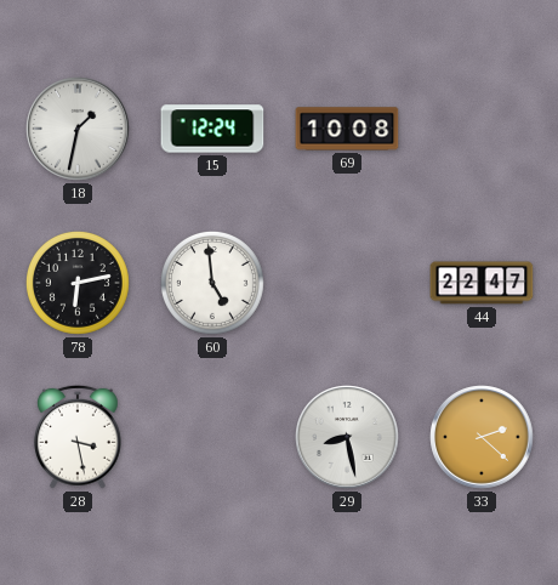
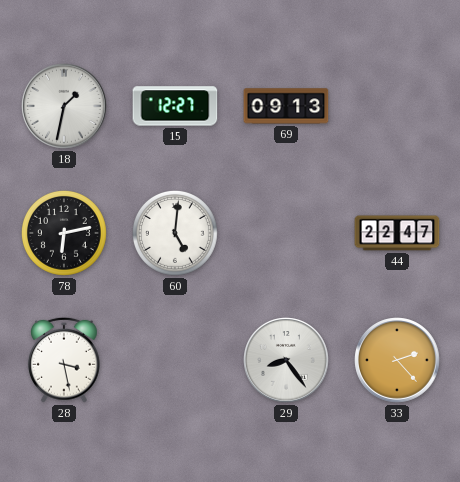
15: 12:24 -> 12:27
69: 10:08 -> 09:13
60: 4:59 -> 5:01
29: 8:28 -> 8:24
33: 2:22 -> 2:23
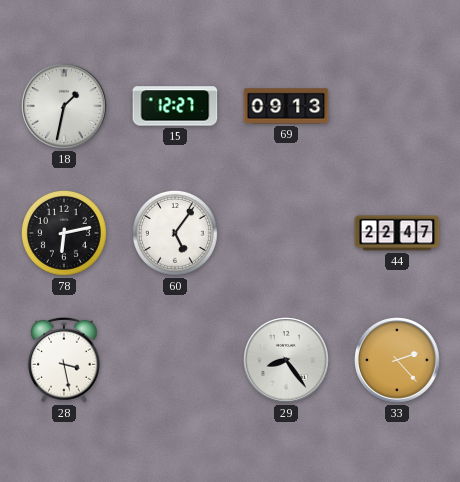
60: 5:01 -> 5:06
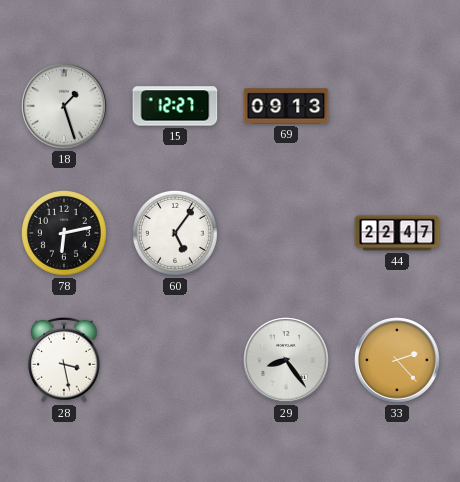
18: 1:32 -> 1:27
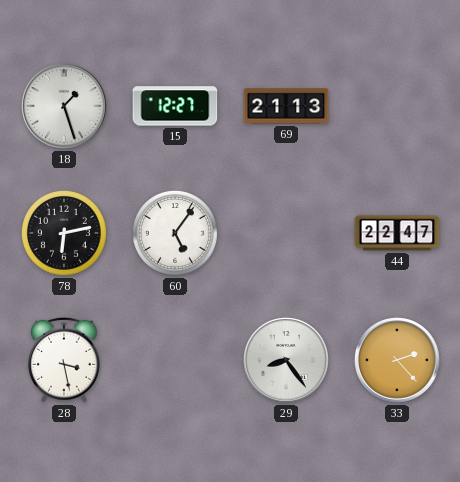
69: 09:13 -> 21:13
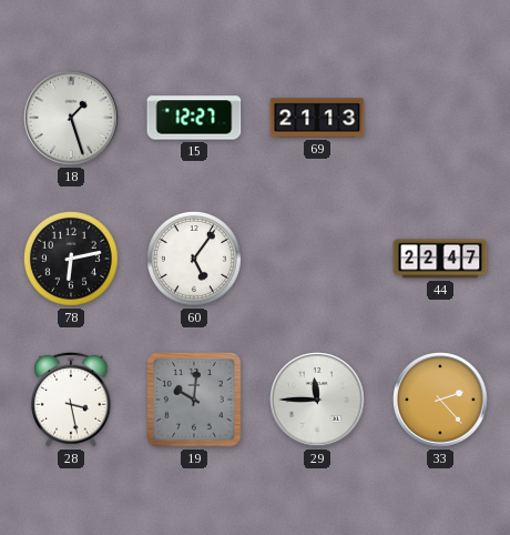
19: none -> 10:01
29: 8:24 -> 11:45
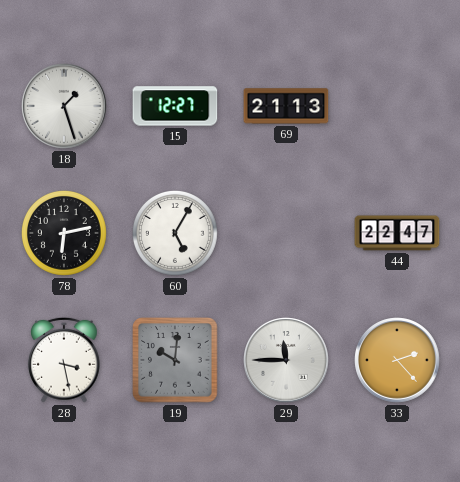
60: 5:06 -> 5:05
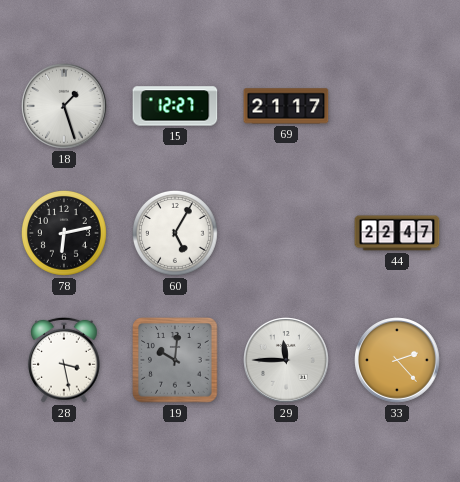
69: 21:13 -> 21:17
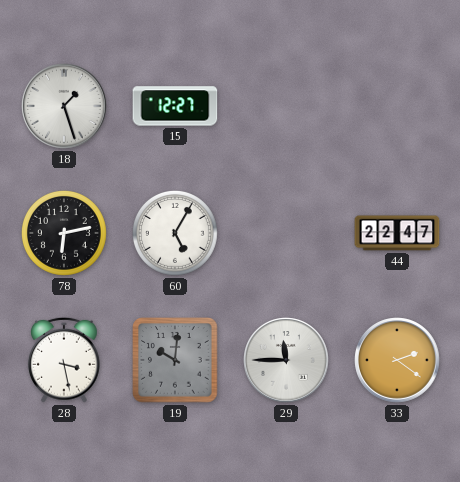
69: 21:17 -> none
33: 2:23 -> 2:21
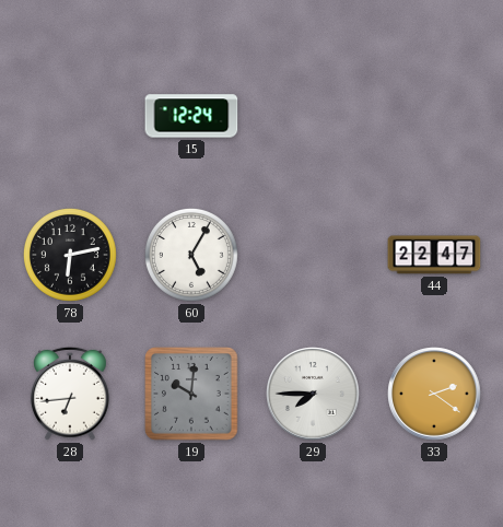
18: 1:27 -> none
15: 12:27 -> 12:24
28: 3:28 -> 6:44
29: 11:45 -> 7:45
